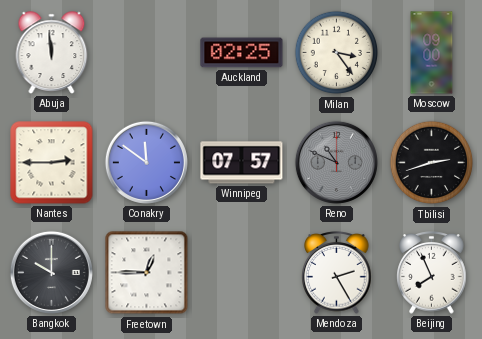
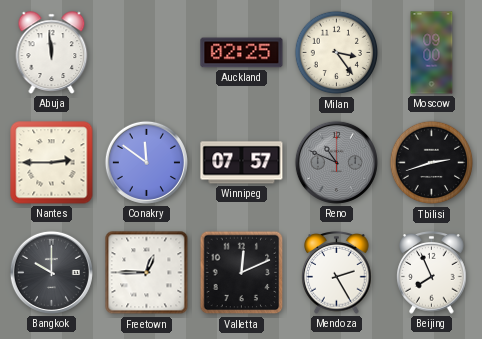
Valletta: none -> 12:11
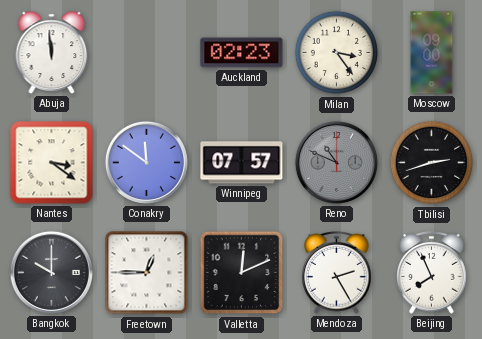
Auckland: 02:25 -> 02:23
Nantes: 2:45 -> 3:21
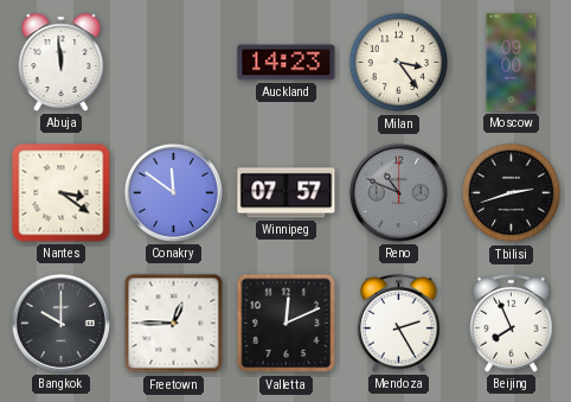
Auckland: 02:23 -> 14:23
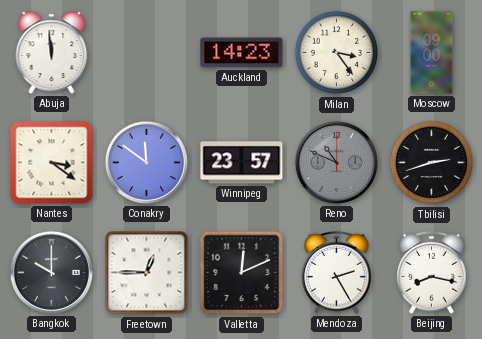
Winnipeg: 07:57 -> 23:57
Beijing: 7:56 -> 8:17
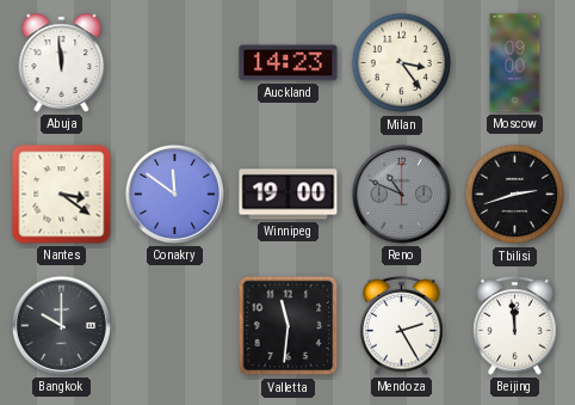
Winnipeg: 23:57 -> 19:00
Freetown: 12:45 -> none
Valletta: 12:11 -> 11:31
Beijing: 8:17 -> 11:59
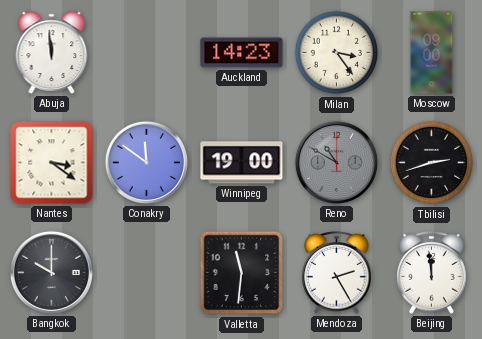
Reno: 10:49 -> 10:50
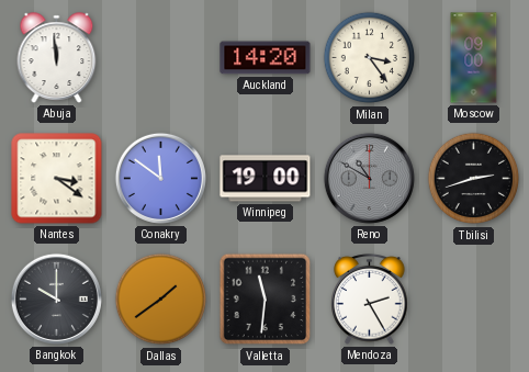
Auckland: 14:23 -> 14:20
Dallas: none -> 1:39
Beijing: 11:59 -> none
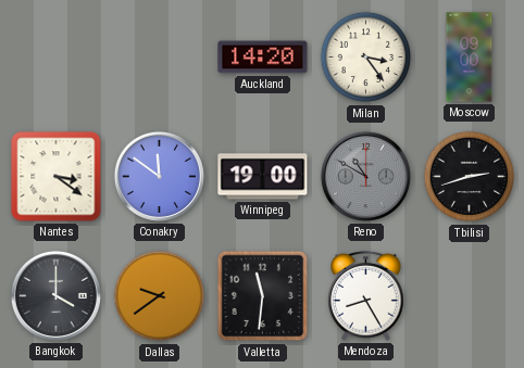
Abuja: 11:59 -> none
Bangkok: 10:00 -> 4:00
Dallas: 1:39 -> 9:39
Mendoza: 2:25 -> 8:25
